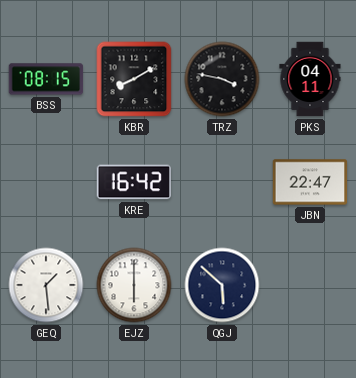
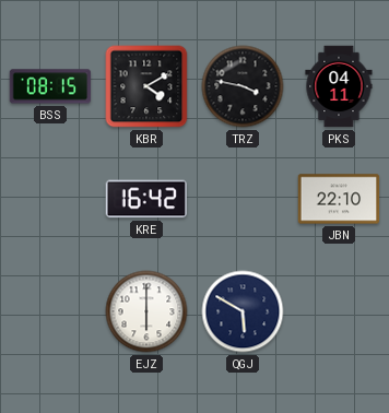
KBR: 8:10 -> 4:10
JBN: 22:47 -> 22:10
GEQ: 1:29 -> none
QGJ: 5:52 -> 5:50
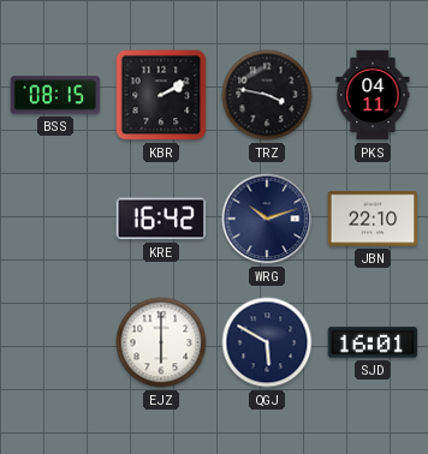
KBR: 4:10 -> 2:10
WRG: none -> 10:12
SJD: none -> 16:01
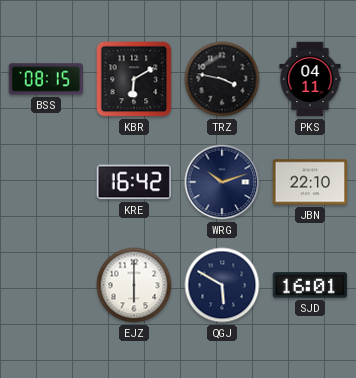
KBR: 2:10 -> 6:10
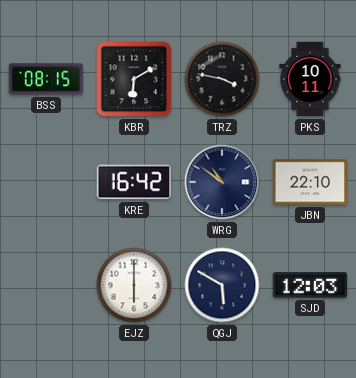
PKS: 04:11 -> 10:11
WRG: 10:12 -> 10:51
SJD: 16:01 -> 12:03
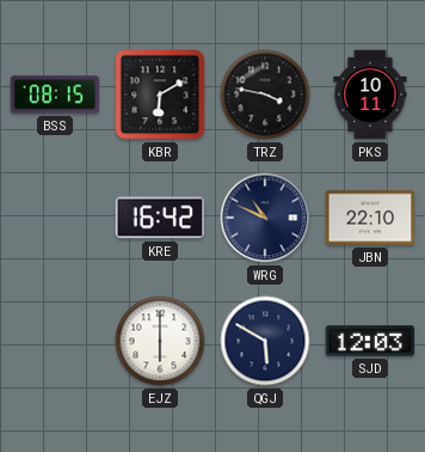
WRG: 10:51 -> 10:49
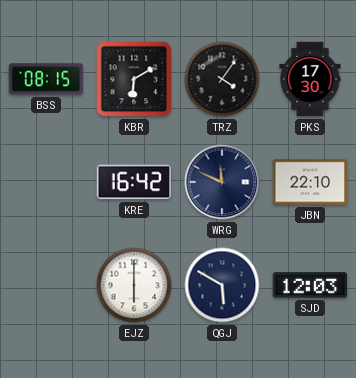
TRZ: 3:47 -> 4:06
PKS: 10:11 -> 17:30
WRG: 10:49 -> 11:49
